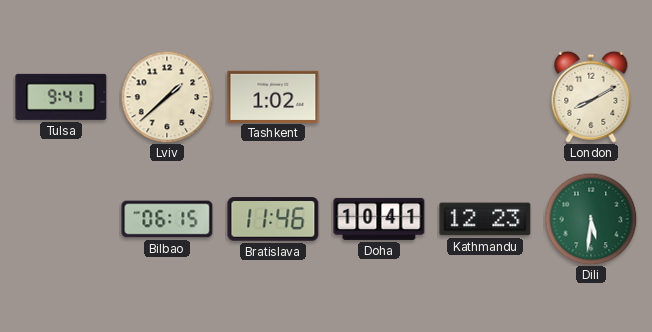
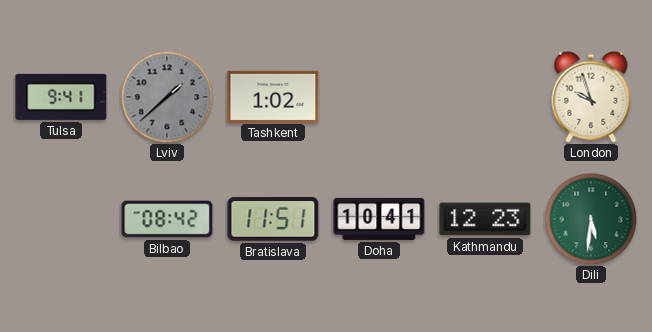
Lviv dial: cream -> grey
London: 8:10 -> 9:57
Bilbao: 06:15 -> 08:42
Bratislava: 11:46 -> 11:51
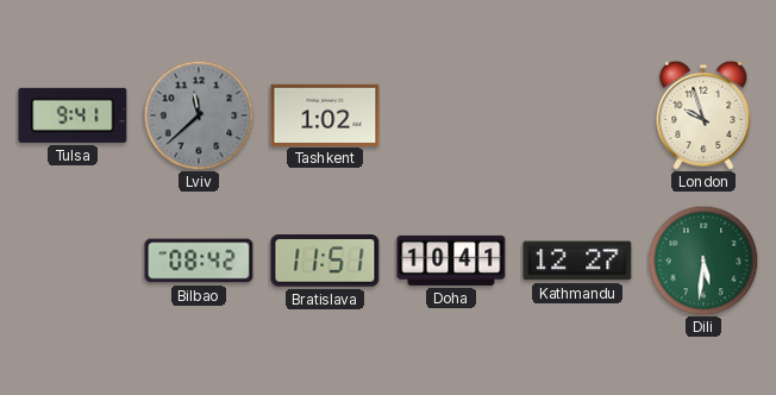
Lviv: 1:38 -> 11:38
Kathmandu: 12:23 -> 12:27
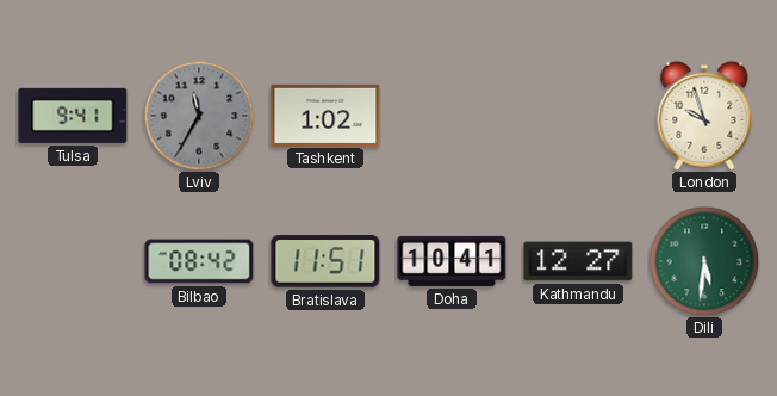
Lviv: 11:38 -> 11:35
